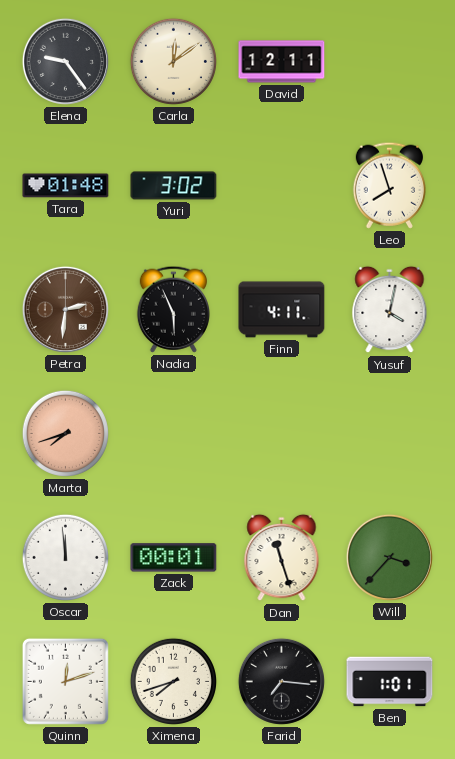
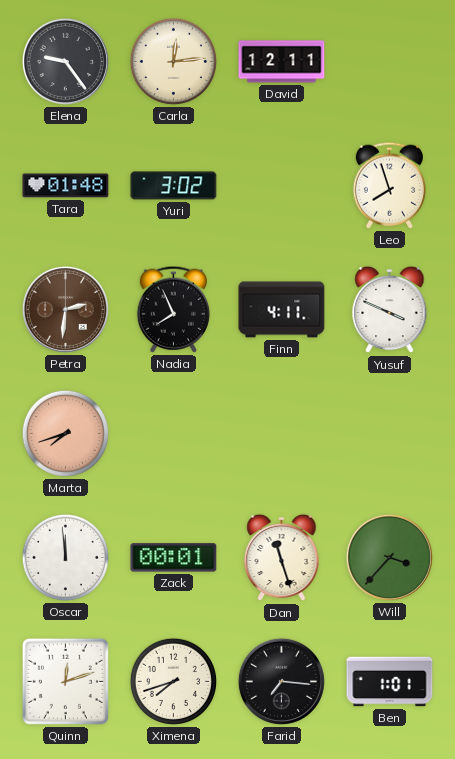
Carla: 12:09 -> 12:14
Nadia: 5:56 -> 7:56
Yusuf: 4:02 -> 3:49
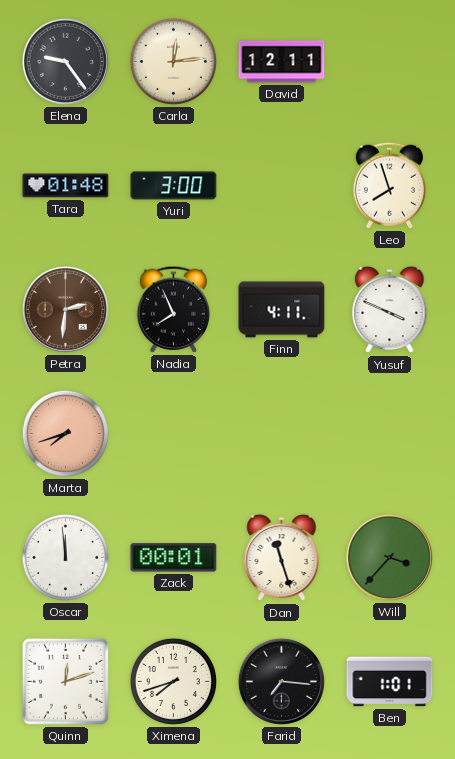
Yuri: 3:02 -> 3:00
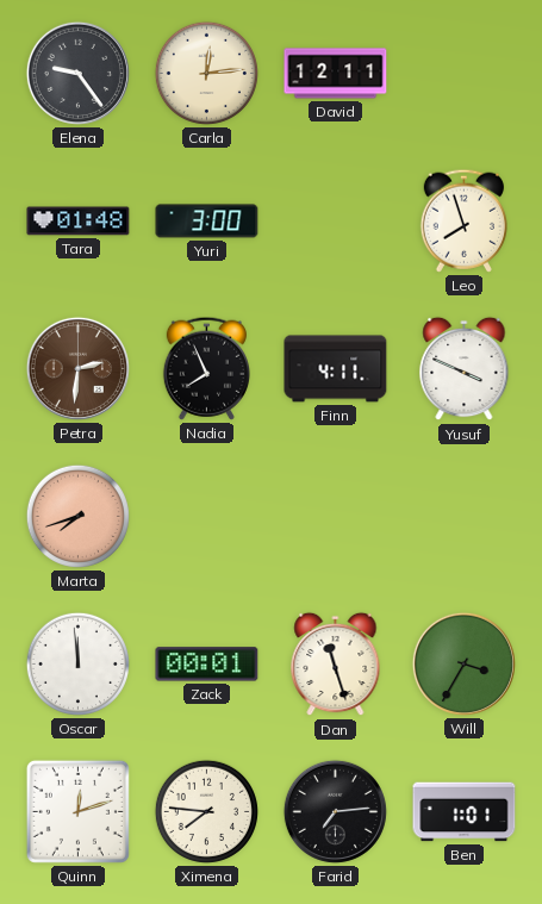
Will: 3:37 -> 3:35
Ximena: 7:42 -> 7:46
Farid: 7:16 -> 7:14
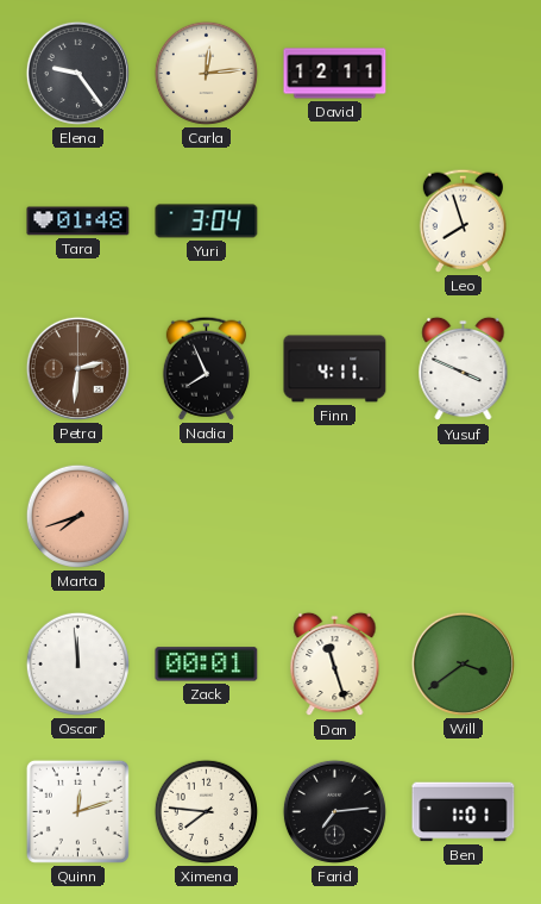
Yuri: 3:00 -> 3:04
Will: 3:35 -> 3:39
